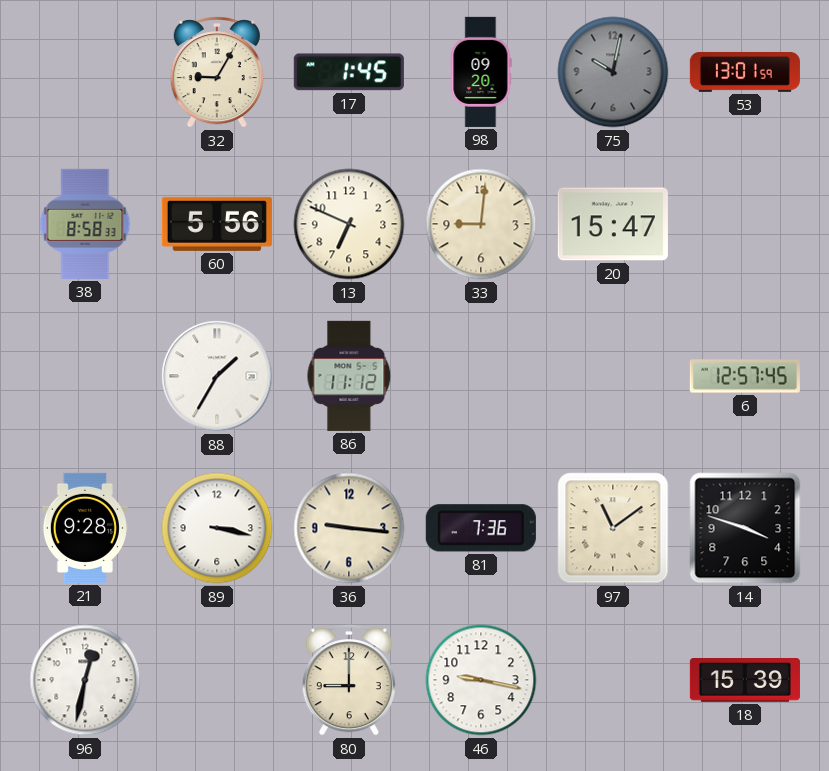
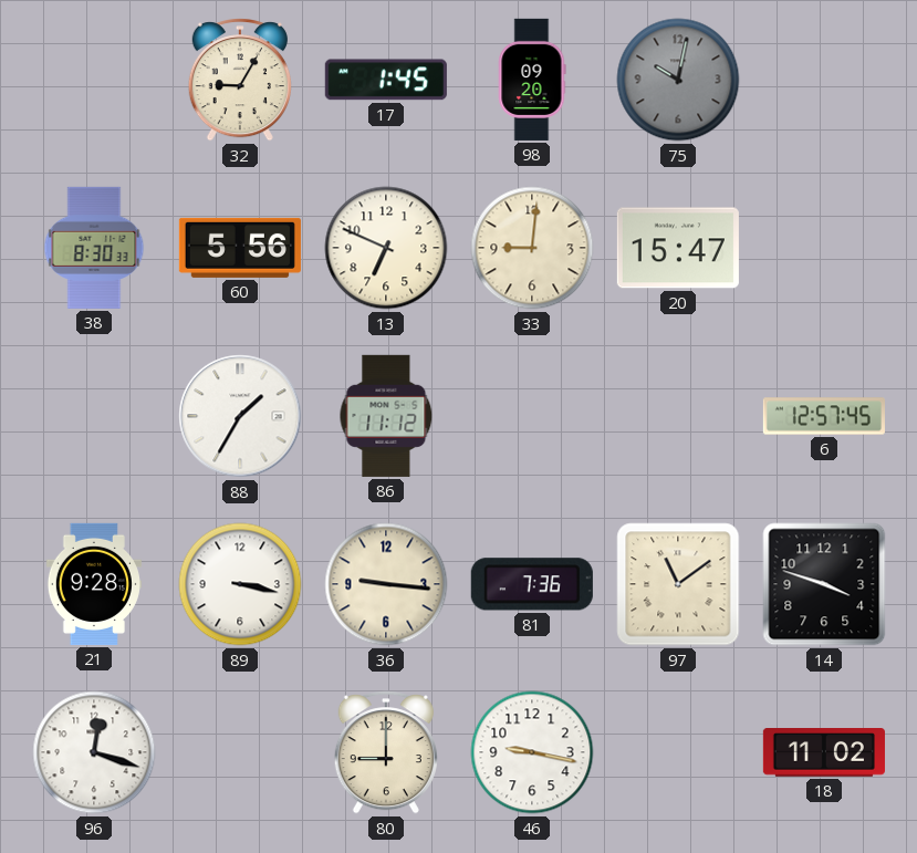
53: 13:01 -> none
38: 8:58 -> 8:30
96: 12:32 -> 12:18
18: 15:39 -> 11:02
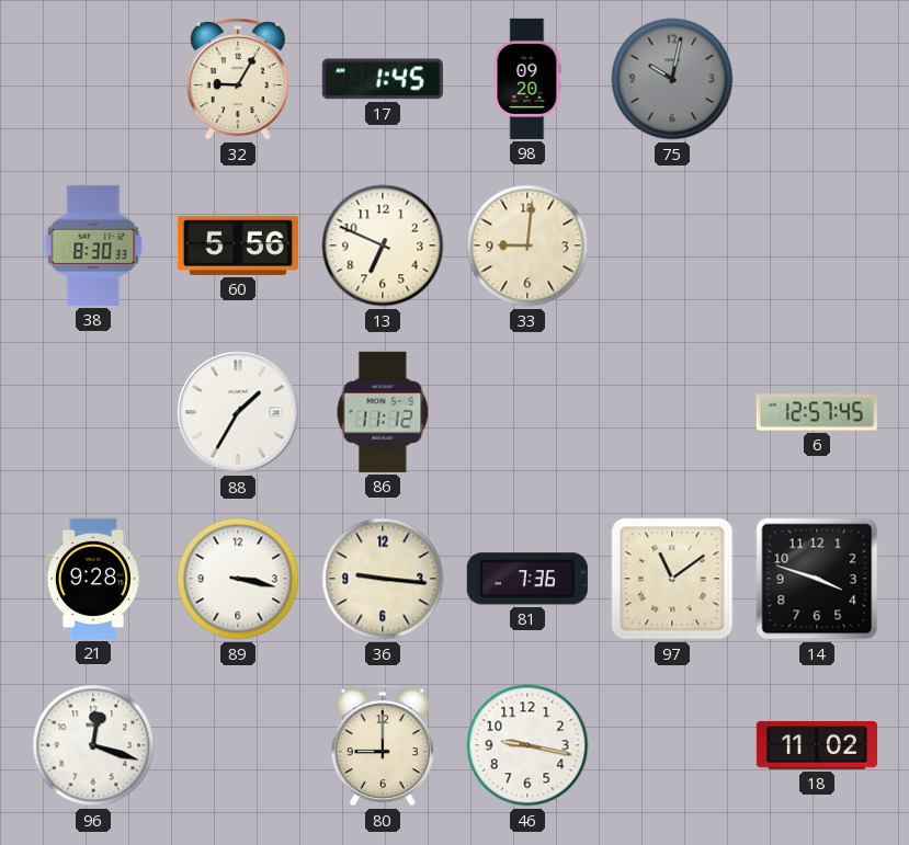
20: 15:47 -> none
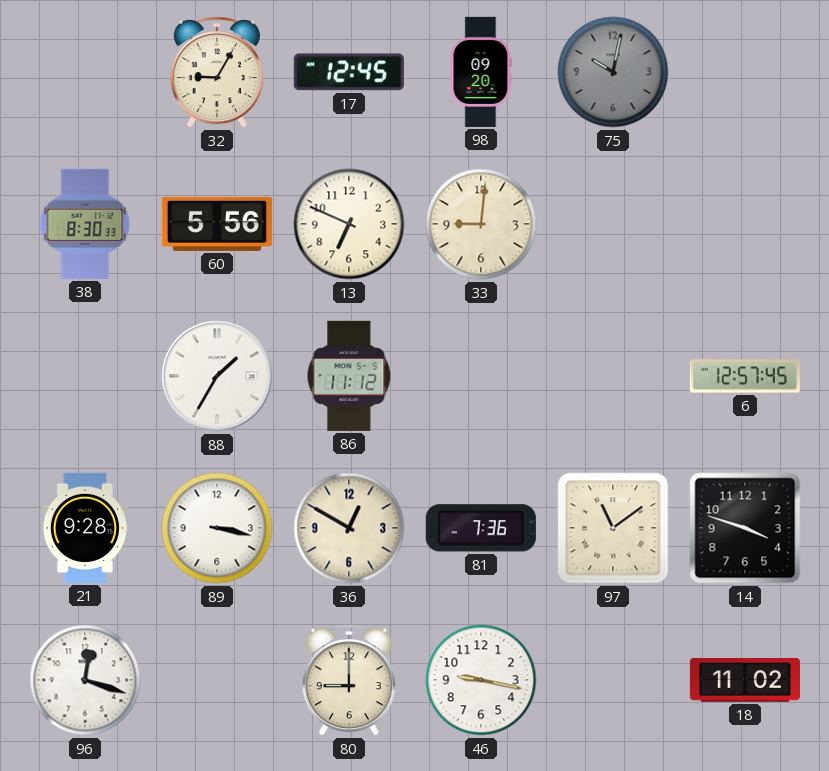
17: 1:45 -> 12:45
36: 9:16 -> 12:50
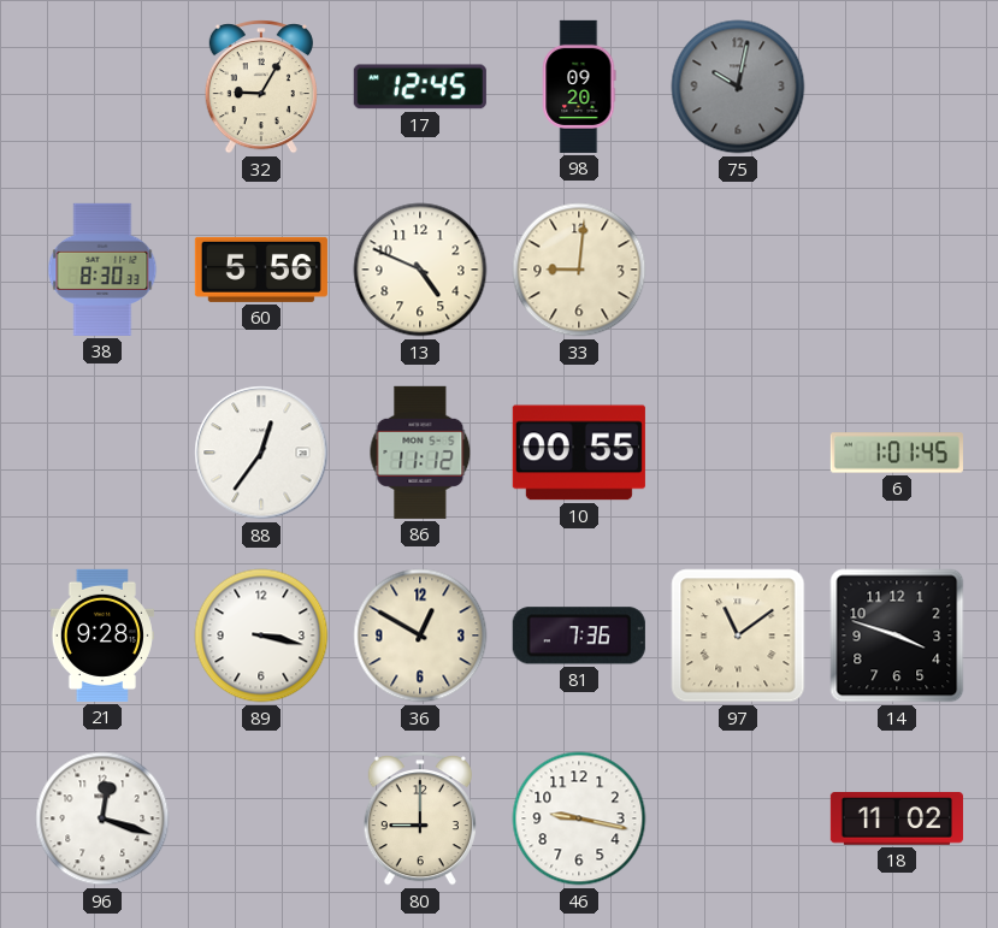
13: 6:49 -> 4:49
88: 1:35 -> 12:36
10: none -> 00:55
6: 12:57 -> 1:01
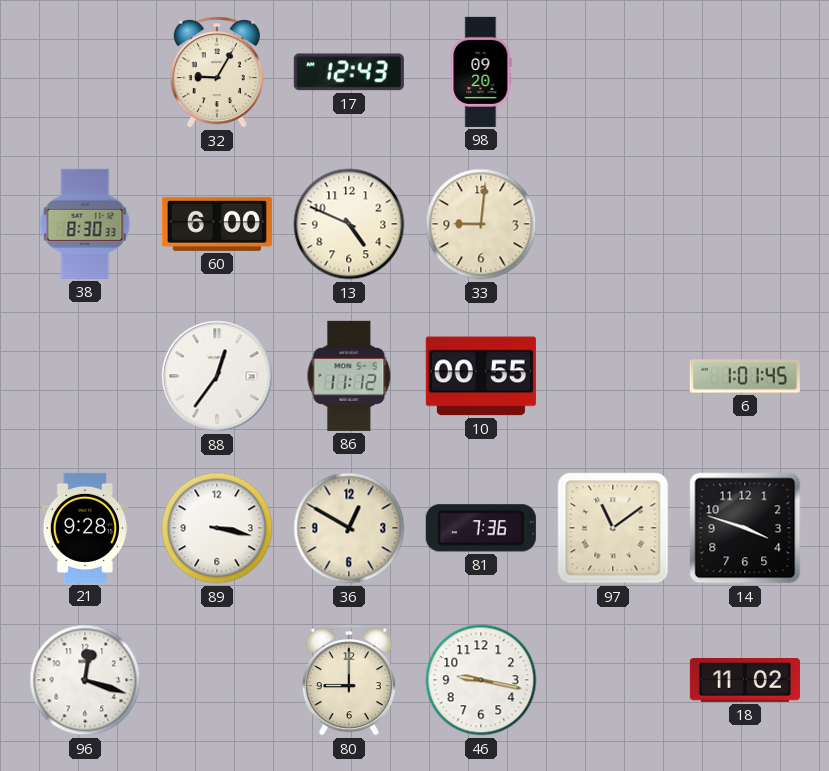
17: 12:45 -> 12:43
75: 10:02 -> none
60: 5:56 -> 6:00
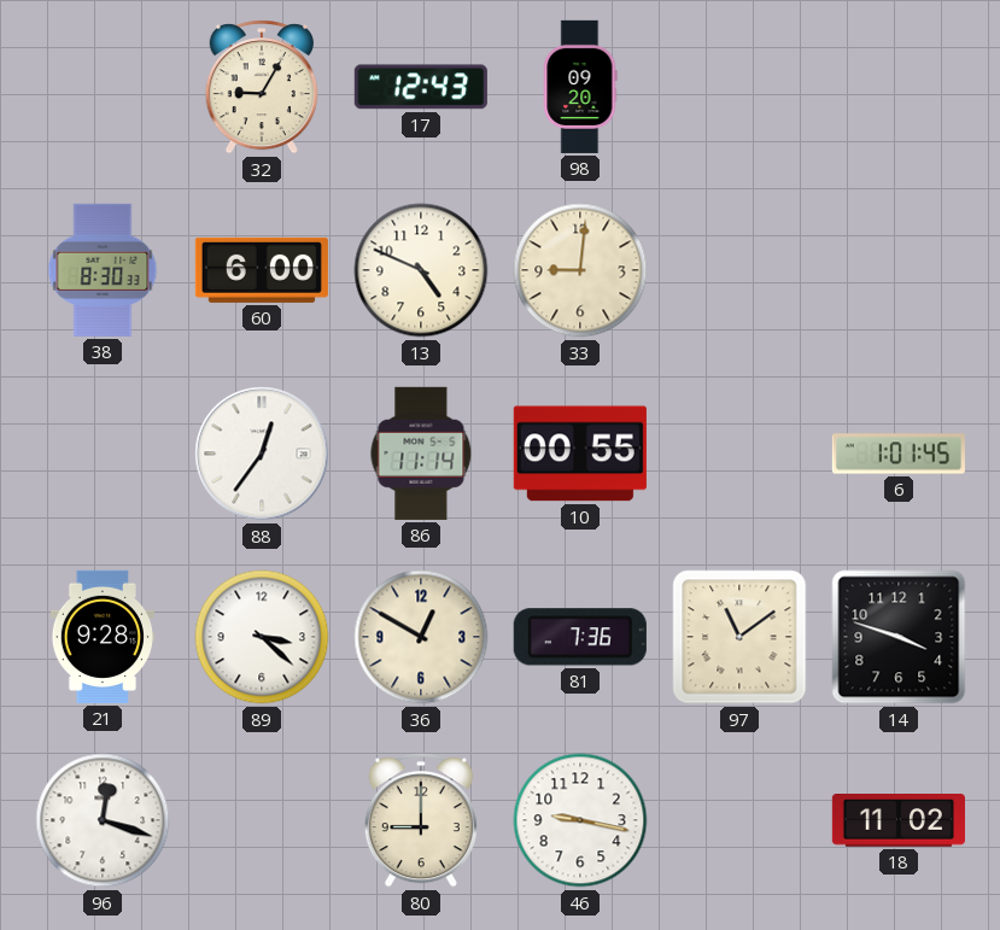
86: 11:12 -> 11:14
89: 3:17 -> 3:22
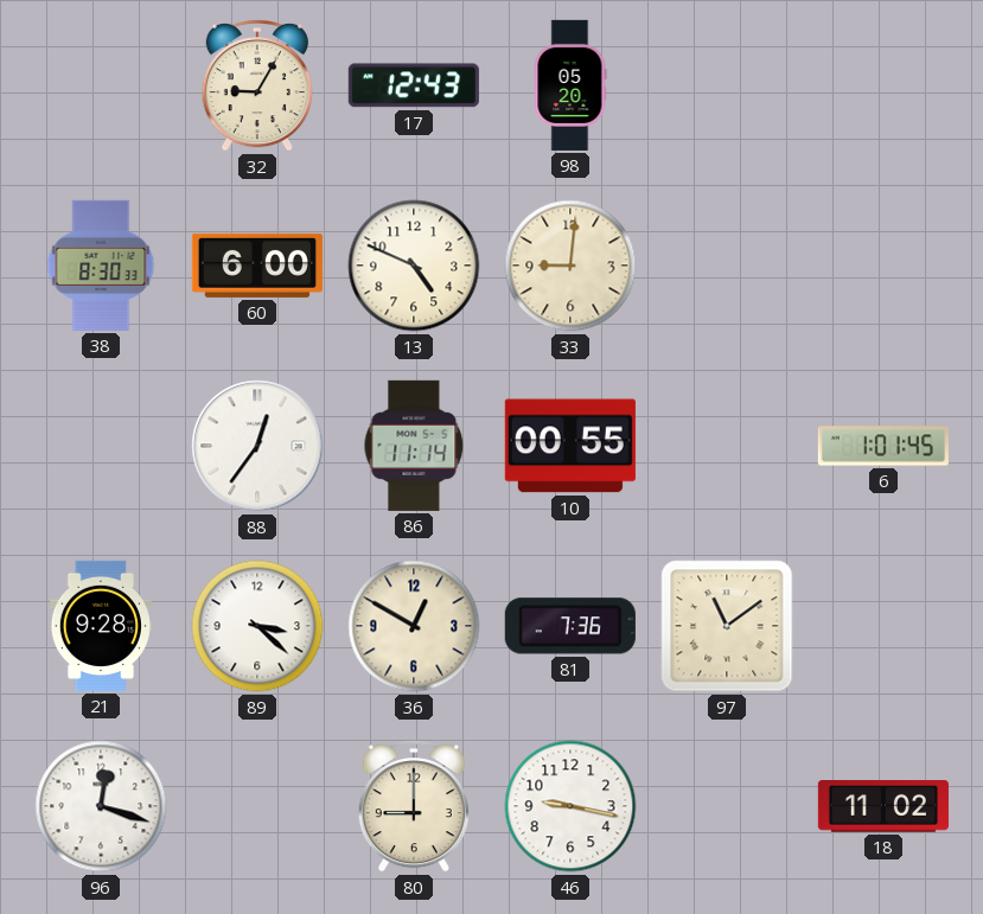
98: 09:20 -> 05:20
14: 3:48 -> none
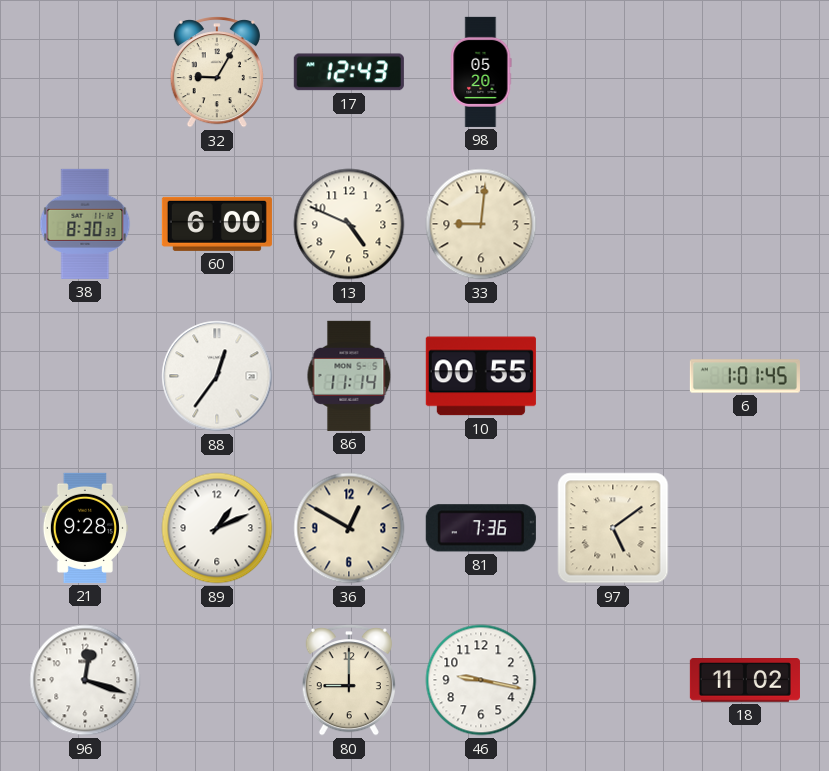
89: 3:22 -> 1:11
97: 11:09 -> 5:09
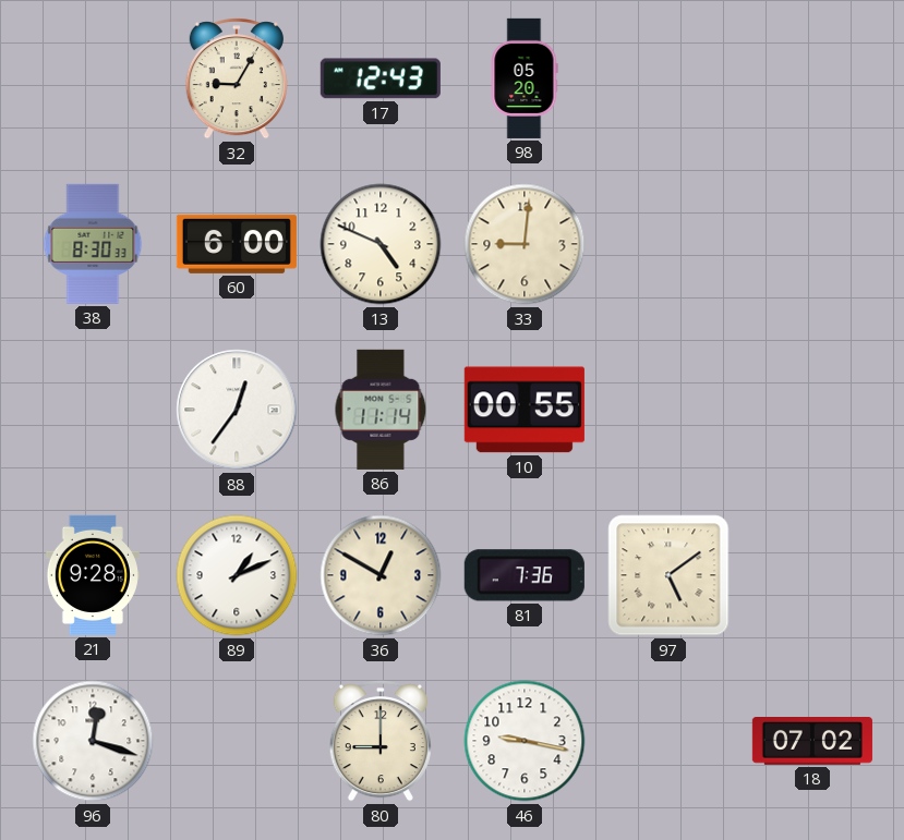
6: 1:01 -> none
18: 11:02 -> 07:02
